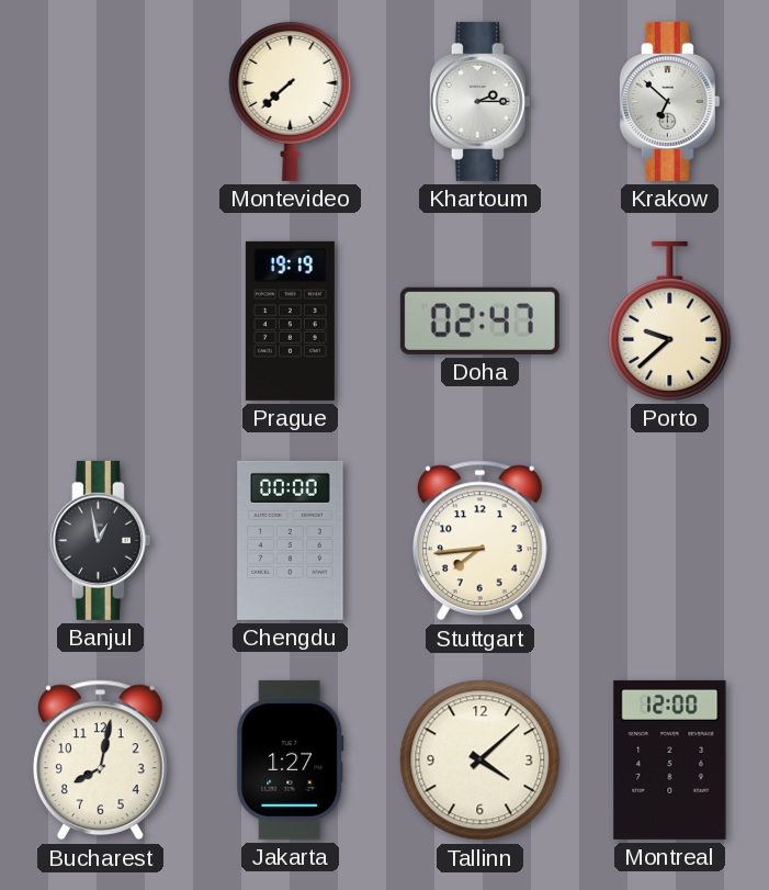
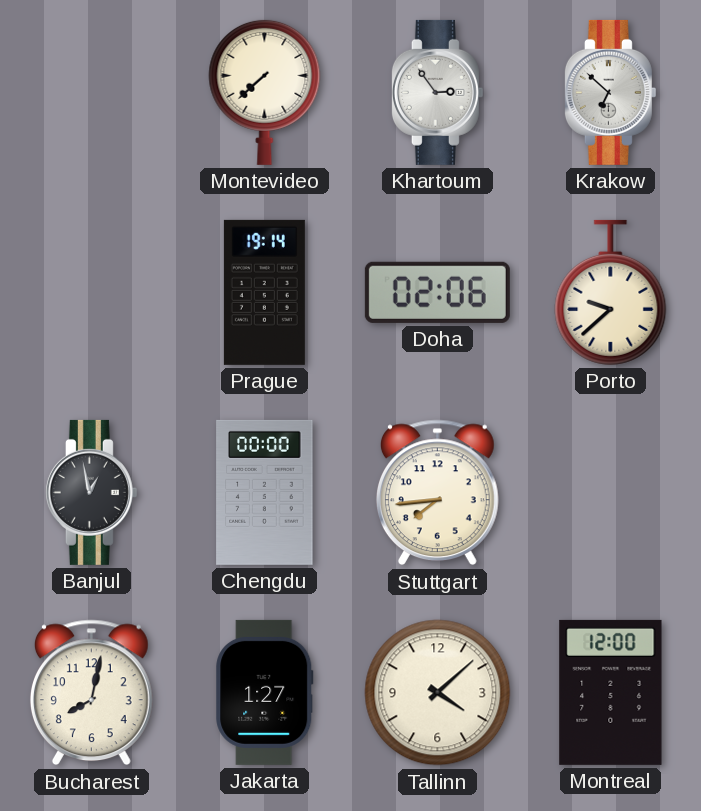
Khartoum: 2:15 -> 2:54
Prague: 19:19 -> 19:14
Doha: 02:47 -> 02:06
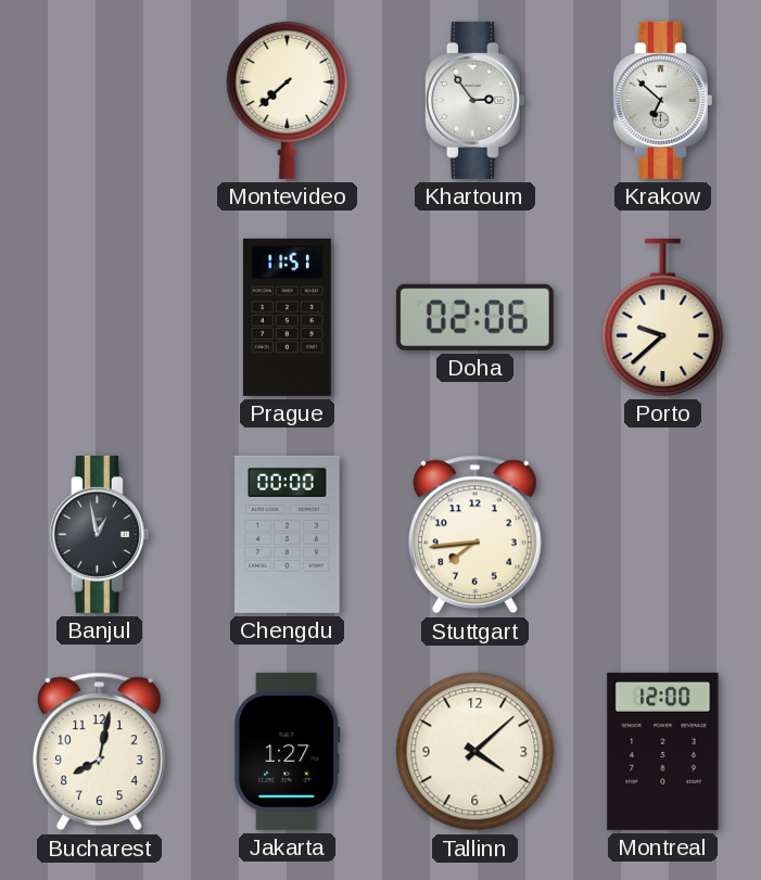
Prague: 19:14 -> 11:51
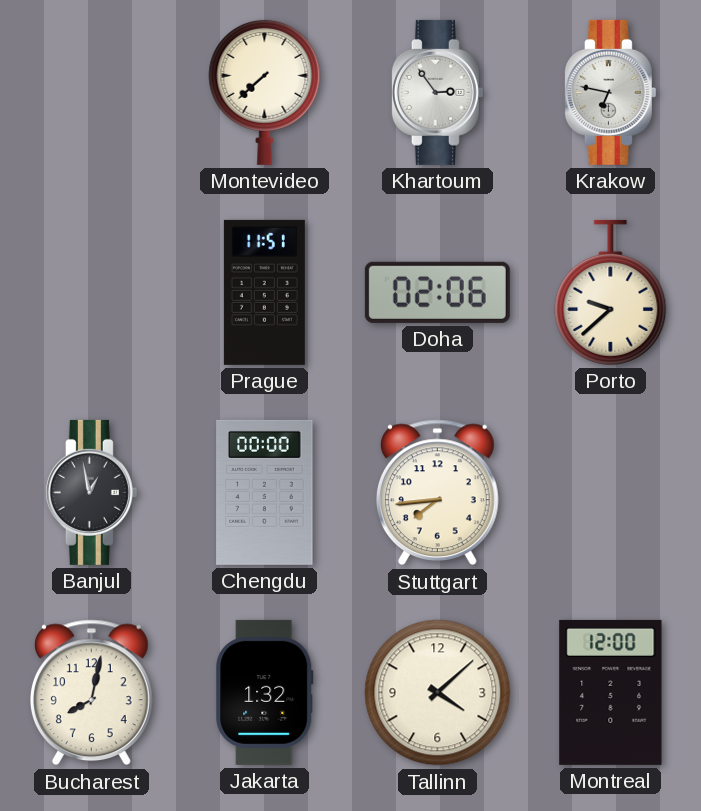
Krakow: 6:52 -> 6:47
Jakarta: 1:27 -> 1:32
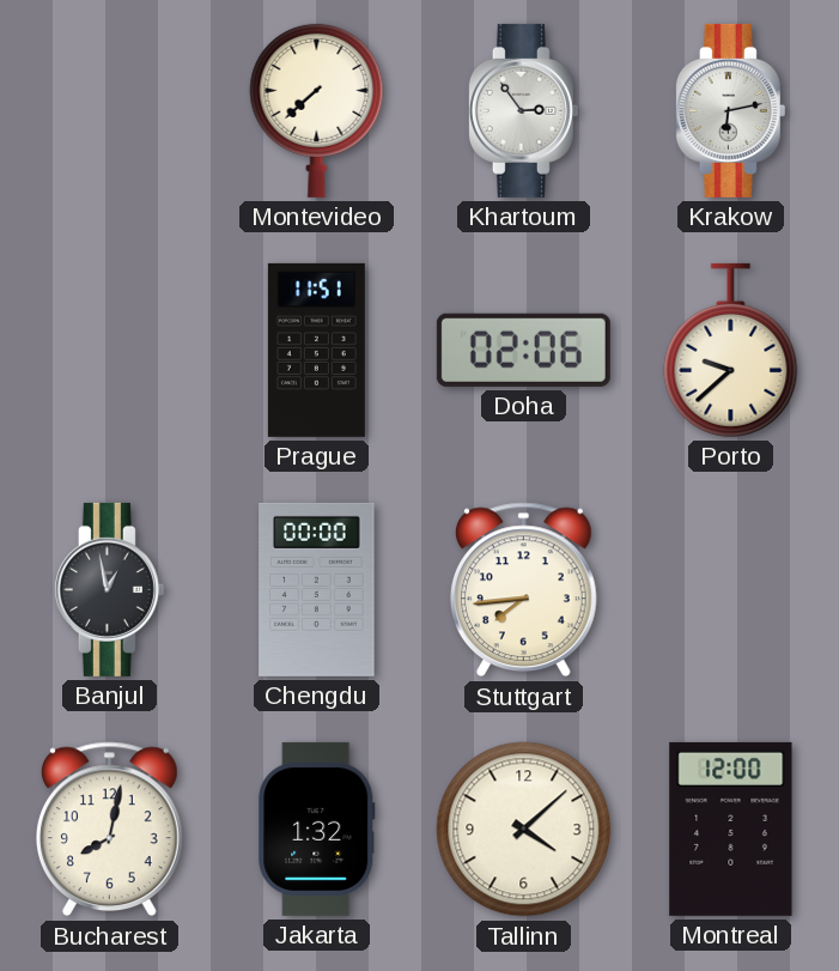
Krakow: 6:47 -> 6:13
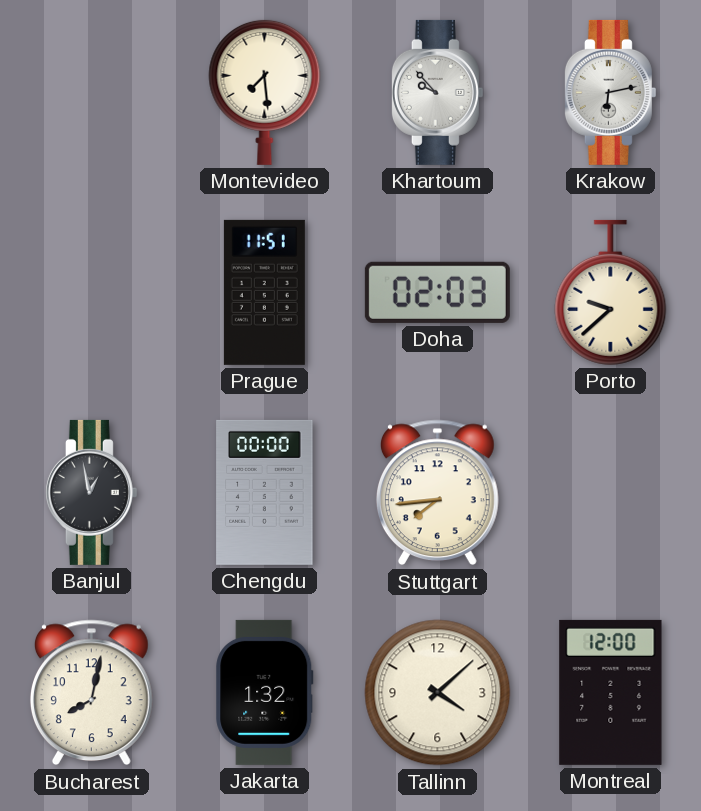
Montevideo: 7:38 -> 7:29
Khartoum: 2:54 -> 9:53
Doha: 02:06 -> 02:03
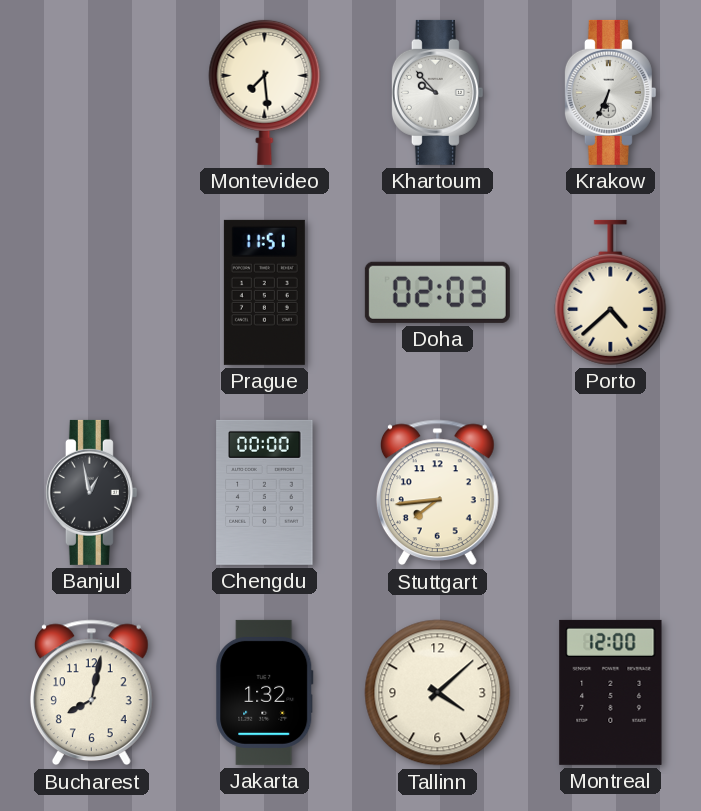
Krakow: 6:13 -> 6:34
Porto: 9:38 -> 4:38
